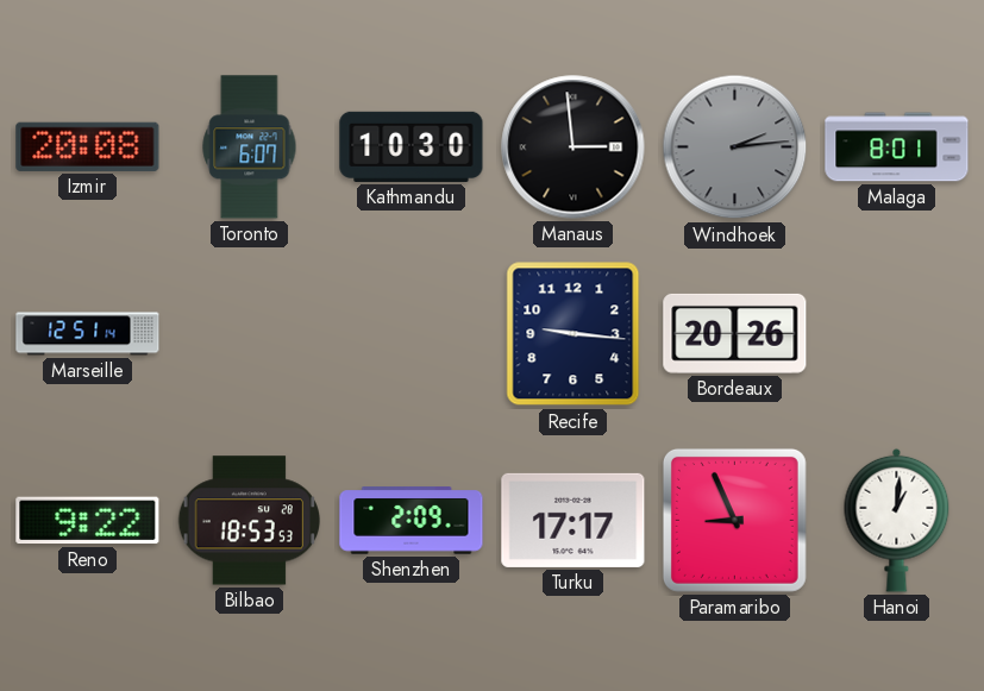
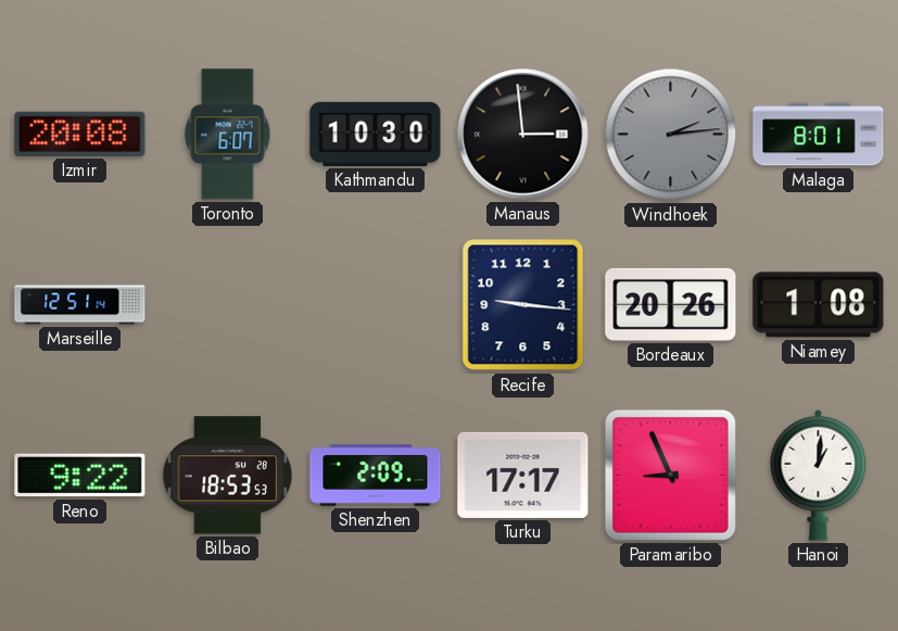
Niamey: none -> 1:08
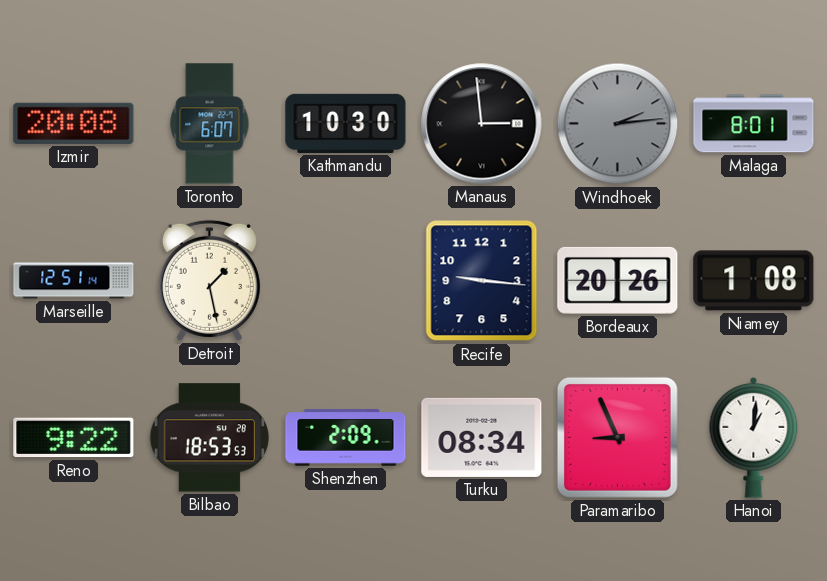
Detroit: none -> 1:28
Turku: 17:17 -> 08:34
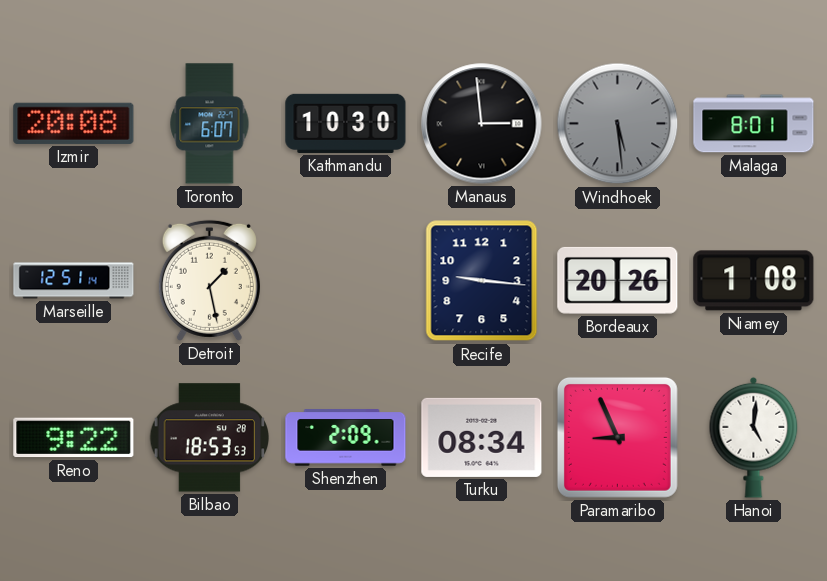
Windhoek: 2:14 -> 5:29
Hanoi: 1:01 -> 5:01
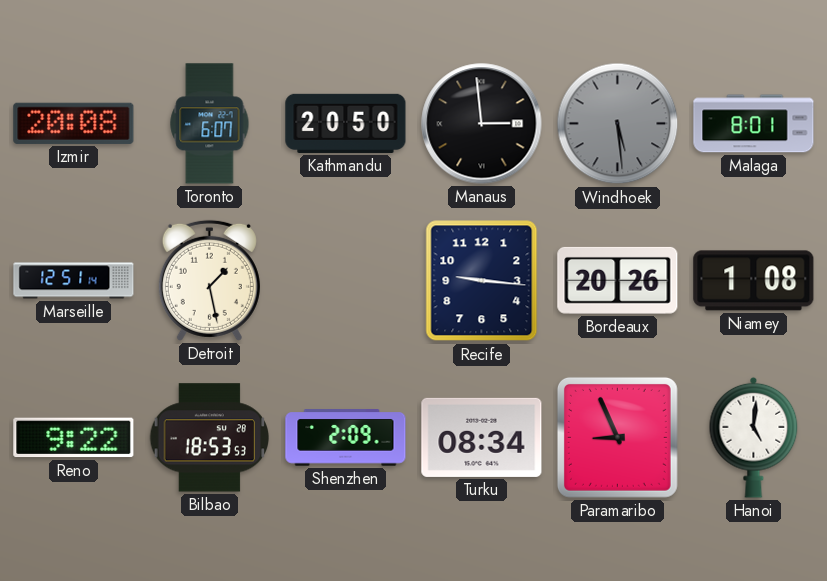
Kathmandu: 10:30 -> 20:50
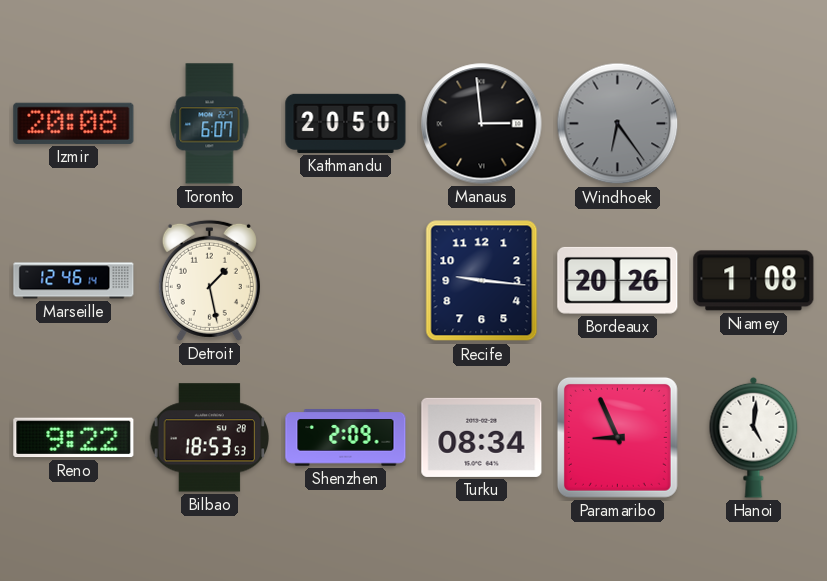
Windhoek: 5:29 -> 6:24
Malaga: 8:01 -> none
Marseille: 12:51 -> 12:46
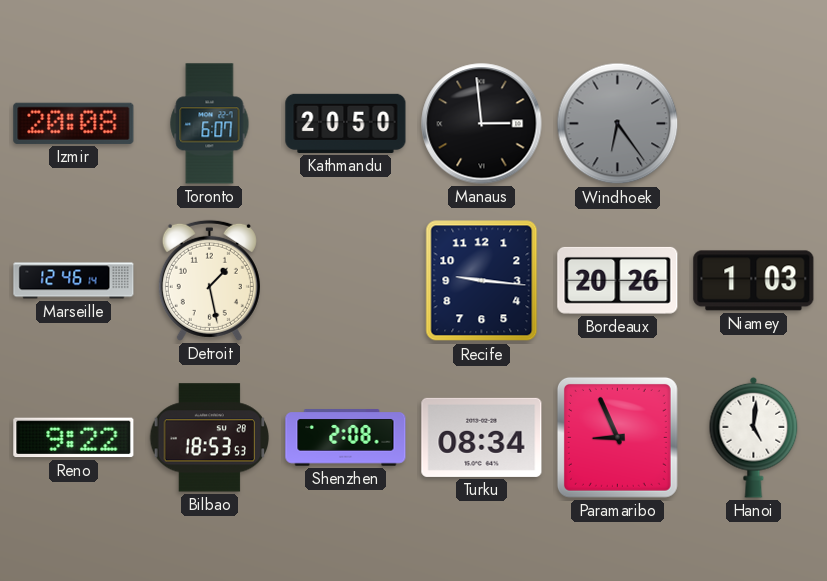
Niamey: 1:08 -> 1:03
Shenzhen: 2:09 -> 2:08
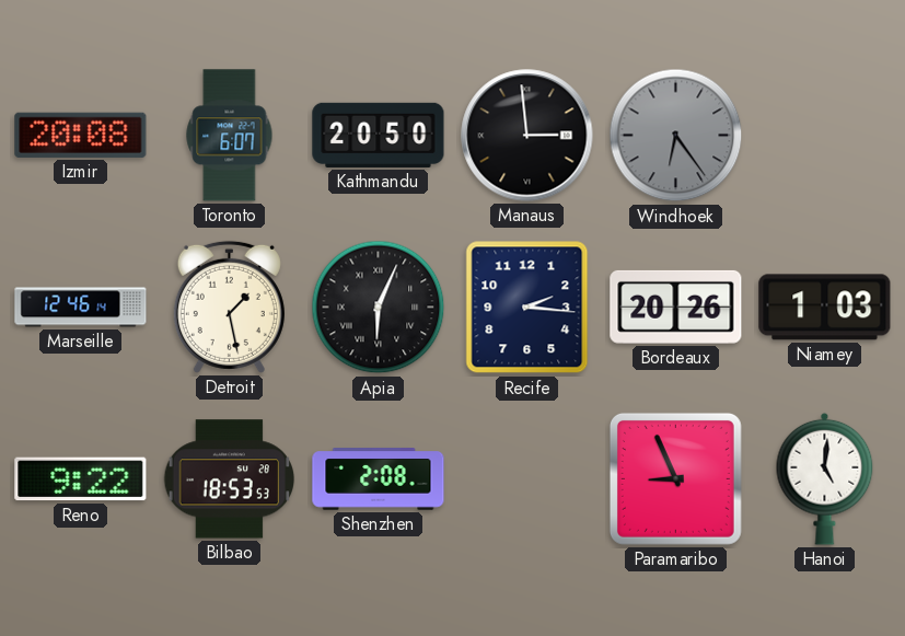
Apia: none -> 6:04
Recife: 9:16 -> 2:16
Turku: 08:34 -> none
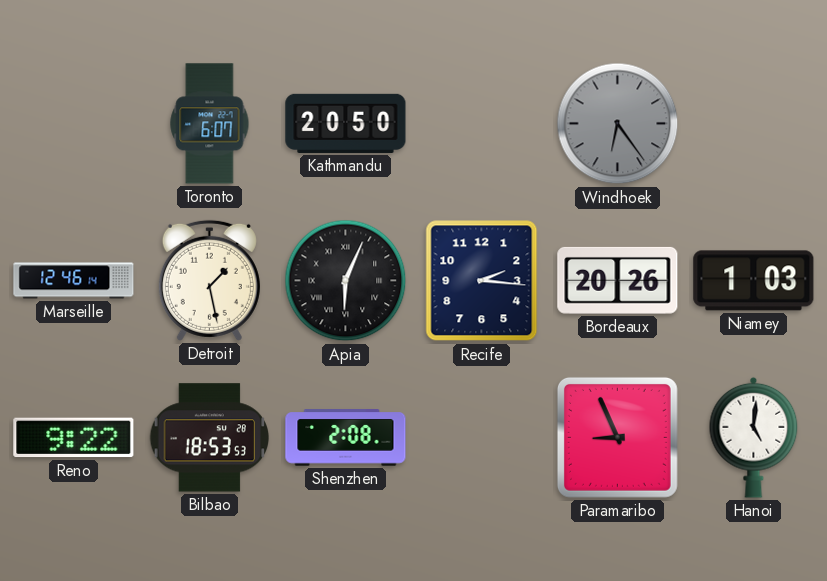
Izmir: 20:08 -> none
Manaus: 2:59 -> none
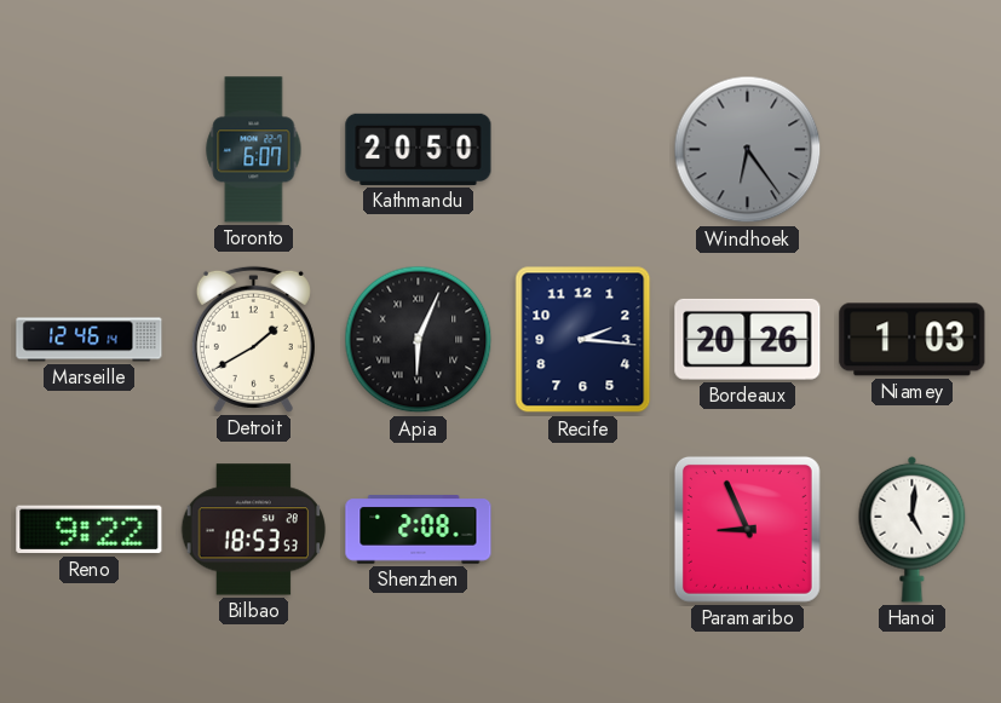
Detroit: 1:28 -> 1:40
